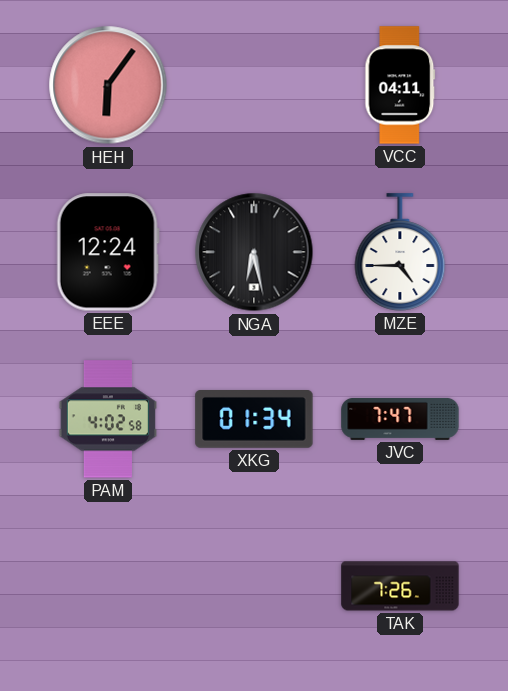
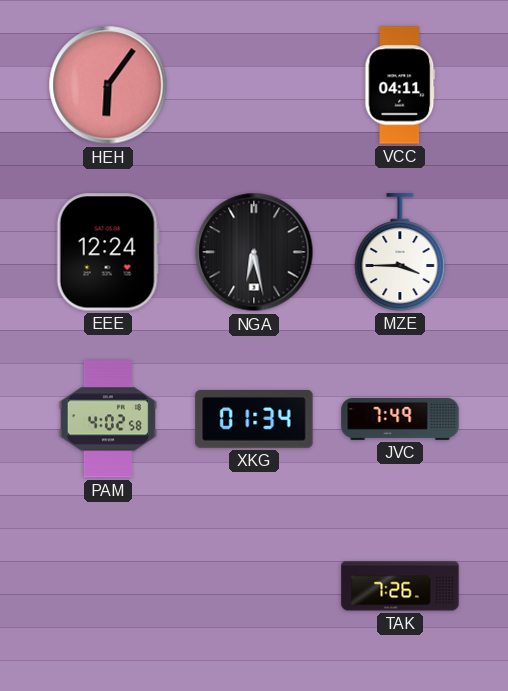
MZE: 4:45 -> 3:45
JVC: 7:47 -> 7:49
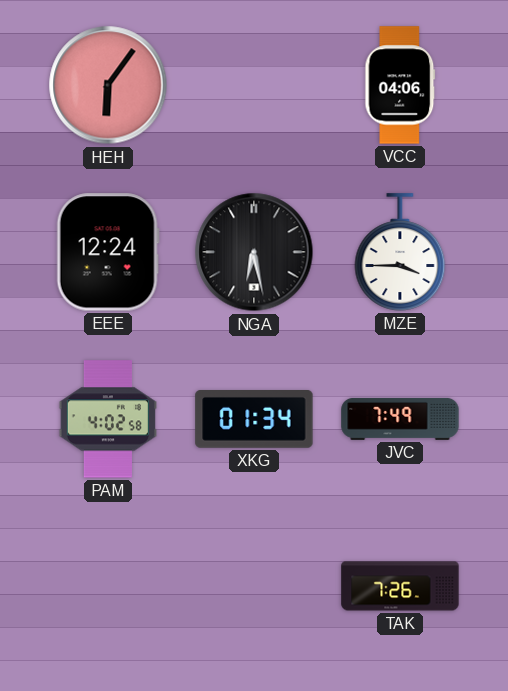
VCC: 04:11 -> 04:06
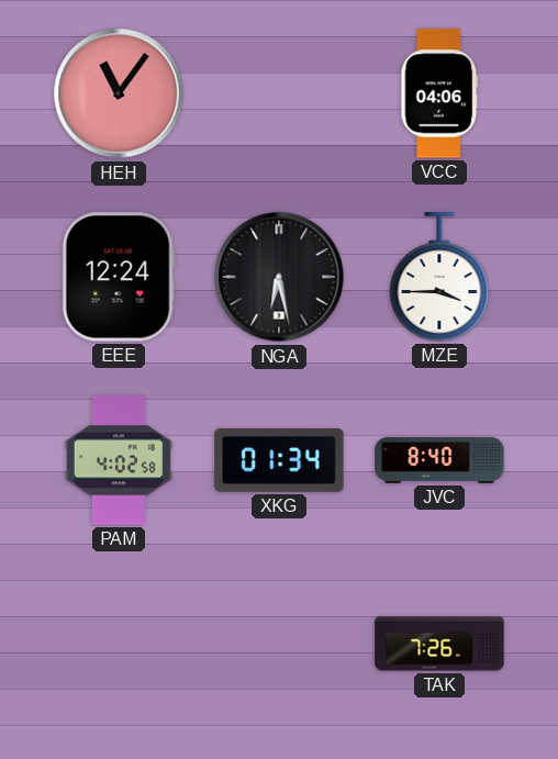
HEH: 6:06 -> 11:06
JVC: 7:49 -> 8:40
